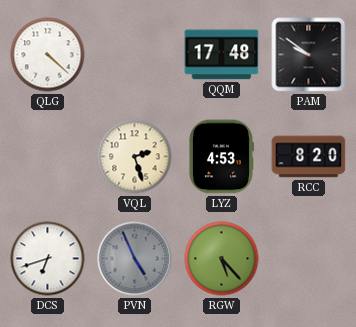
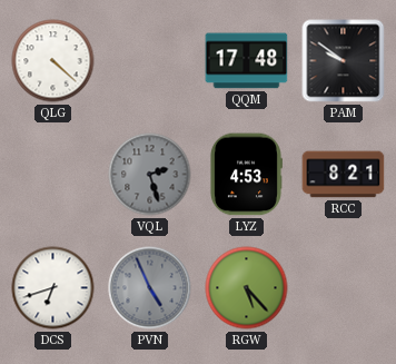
VQL dial: cream -> grey
RCC: 8:20 -> 8:21
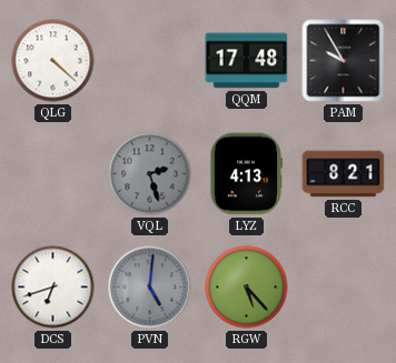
PAM: 9:51 -> 9:55
LYZ: 4:53 -> 4:13
PVN: 4:56 -> 5:01
